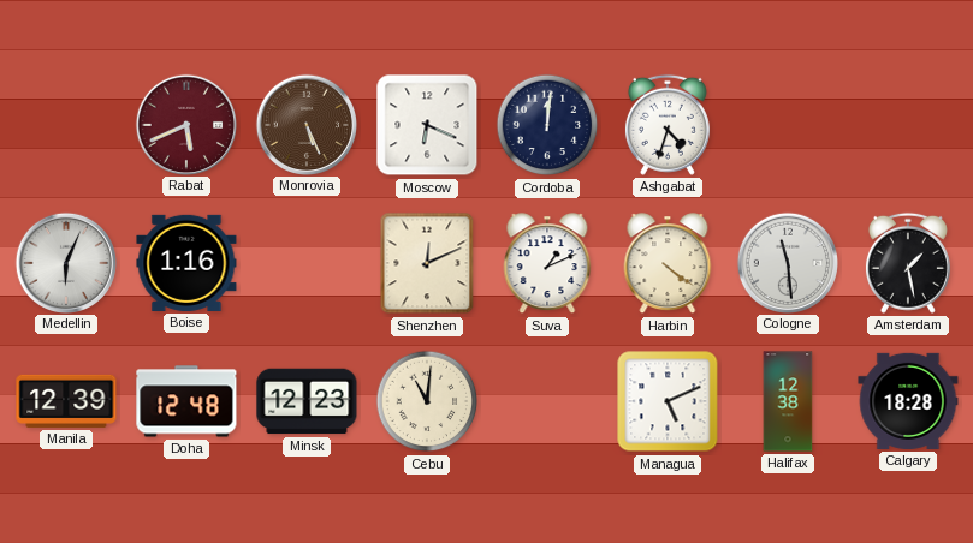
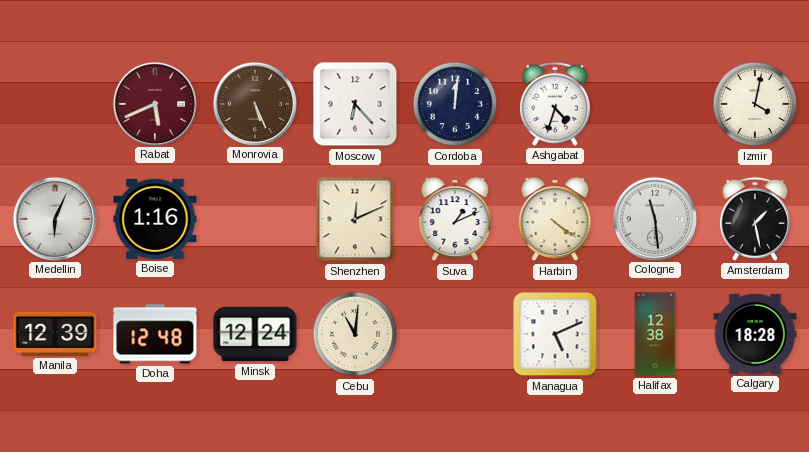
Moscow: 6:19 -> 6:23
Izmir: none -> 4:02
Minsk: 12:23 -> 12:24
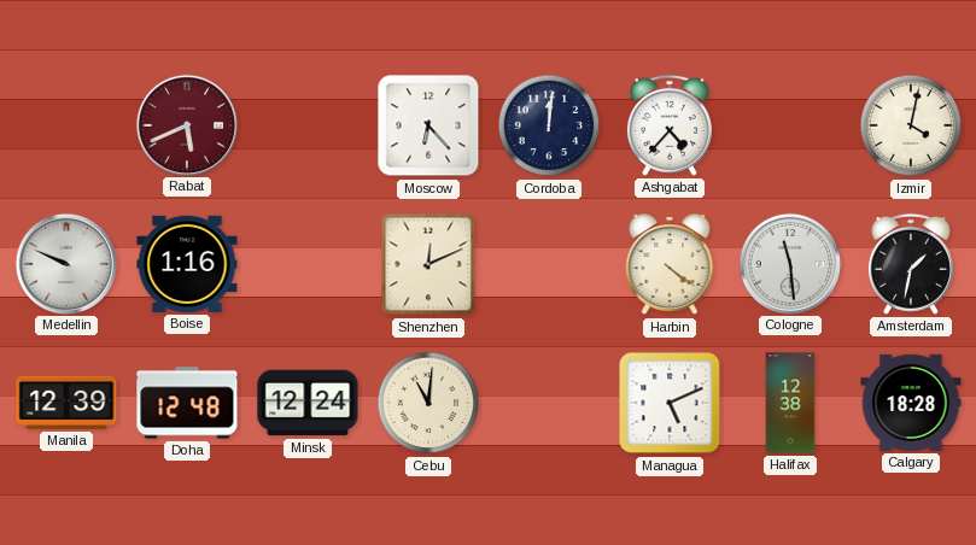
Monrovia: 5:26 -> none
Ashgabat: 4:33 -> 4:37
Medellin: 6:04 -> 9:49
Suva: 1:11 -> none
Amsterdam: 1:28 -> 1:32
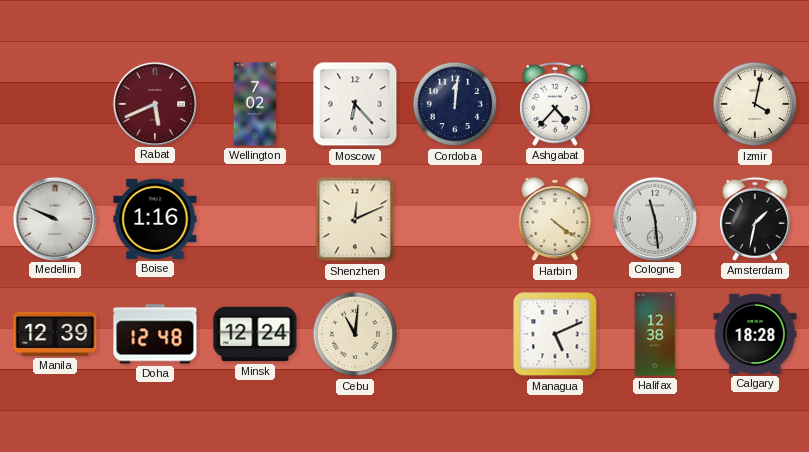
Wellington: none -> 7:02
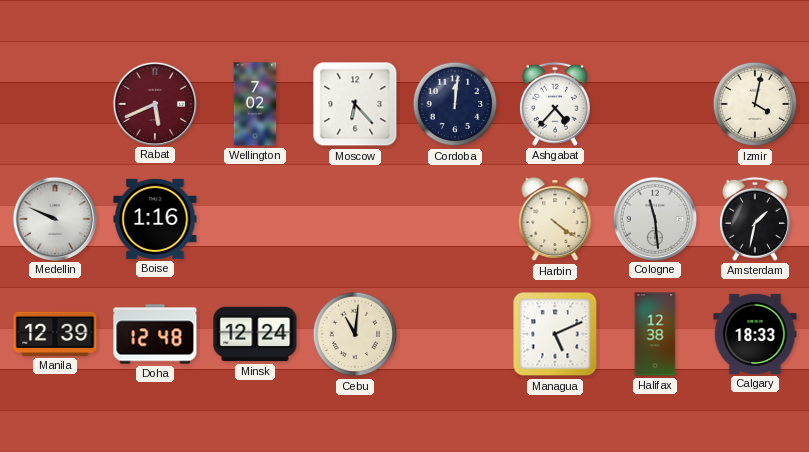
Shenzhen: 12:11 -> none
Calgary: 18:28 -> 18:33
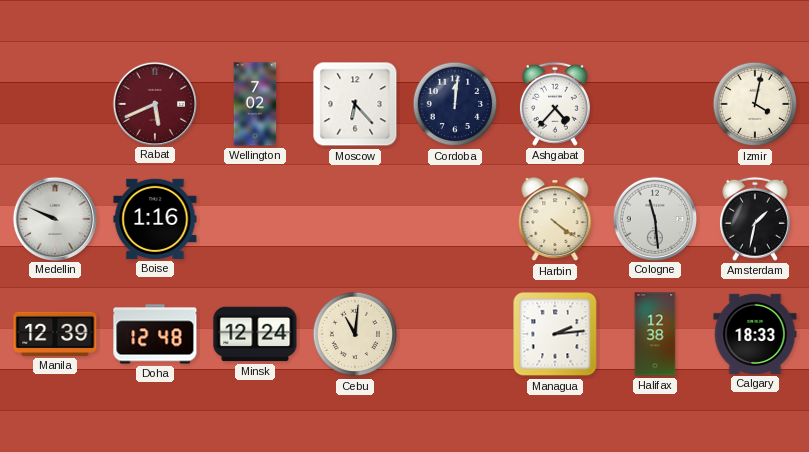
Managua: 5:11 -> 2:14
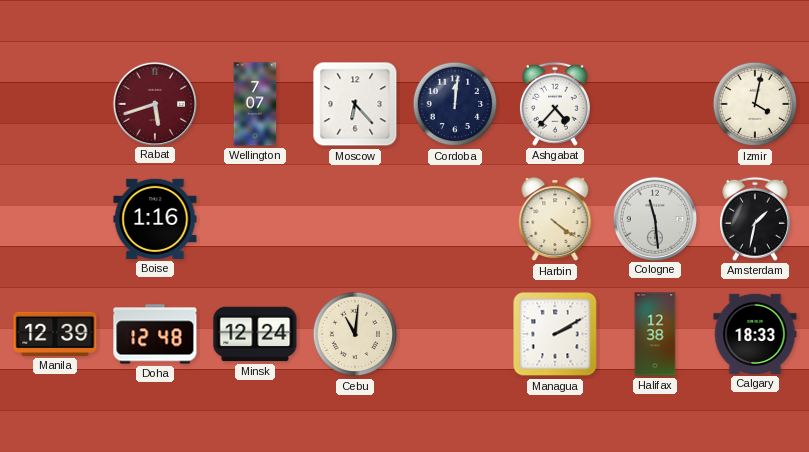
Rabat: 5:41 -> 5:42
Wellington: 7:02 -> 7:07
Medellin: 9:49 -> none
Managua: 2:14 -> 2:10
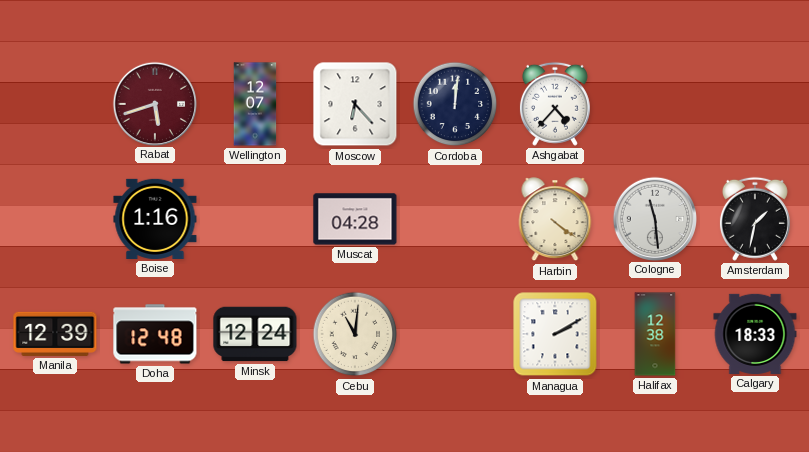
Wellington: 7:07 -> 12:07
Izmir: 4:02 -> none
Muscat: none -> 04:28
